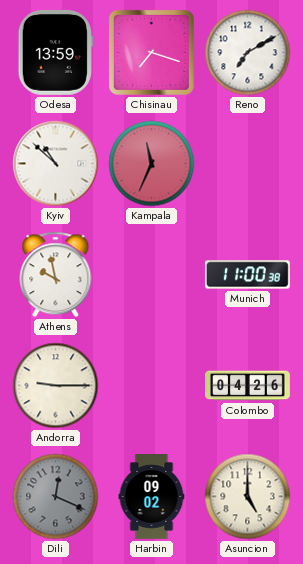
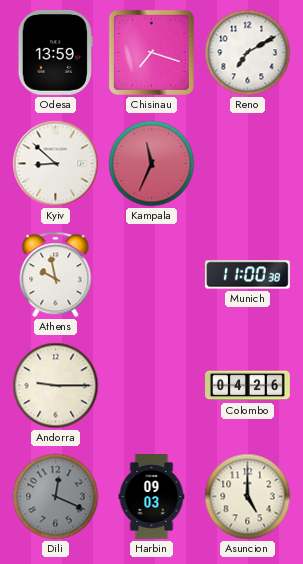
Kyiv: 10:52 -> 8:52
Harbin: 09:02 -> 09:03
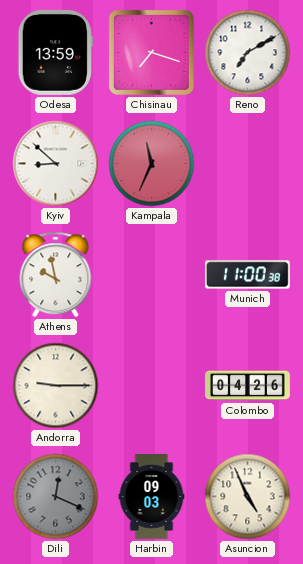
Asuncion: 5:00 -> 4:56
